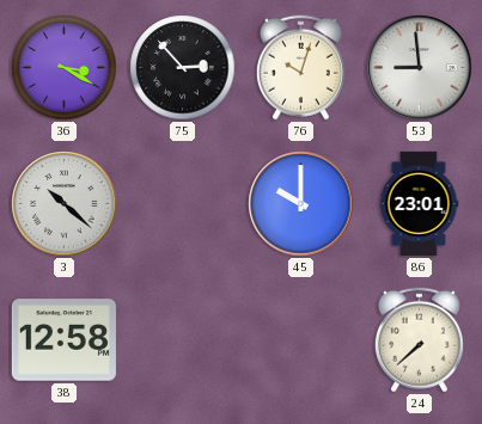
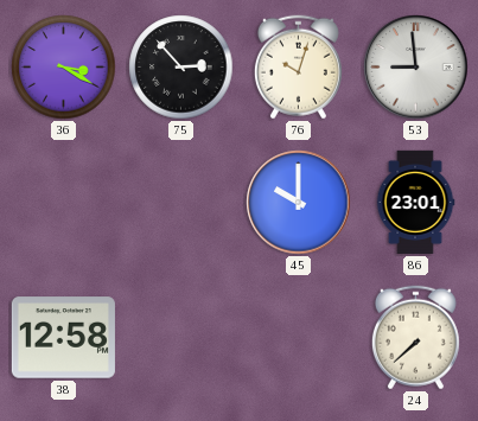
3: 10:22 -> none
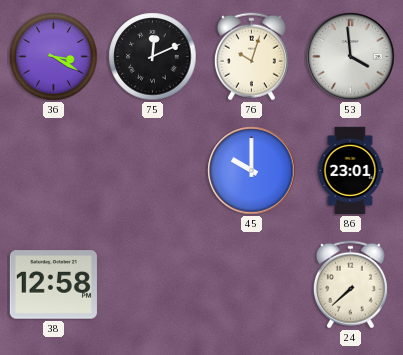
75: 2:53 -> 12:11
53: 8:59 -> 3:59
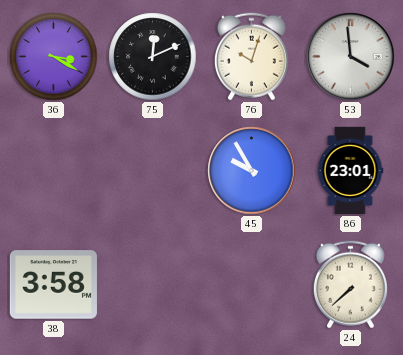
45: 10:00 -> 9:55
38: 12:58 -> 3:58
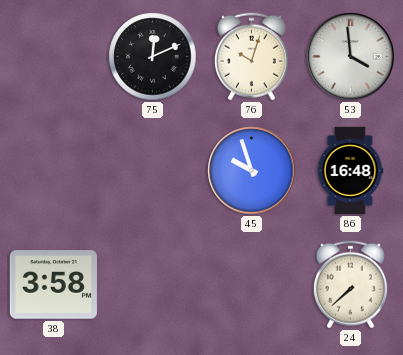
36: 3:20 -> none
45: 9:55 -> 9:57
86: 23:01 -> 16:48
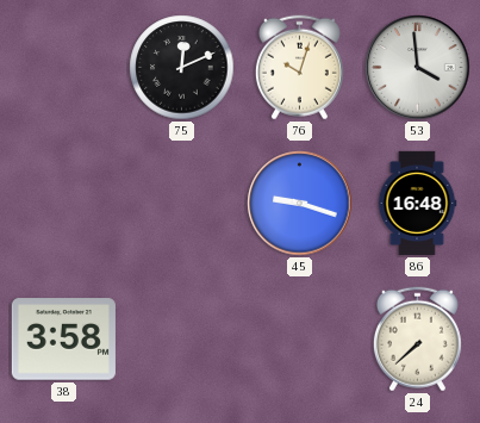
45: 9:57 -> 9:18
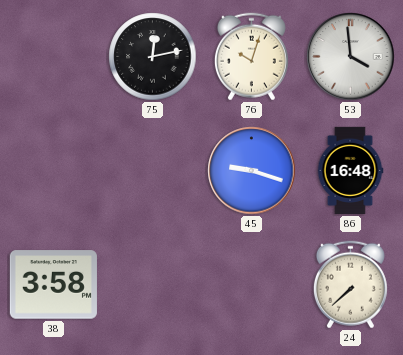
75: 12:11 -> 12:13
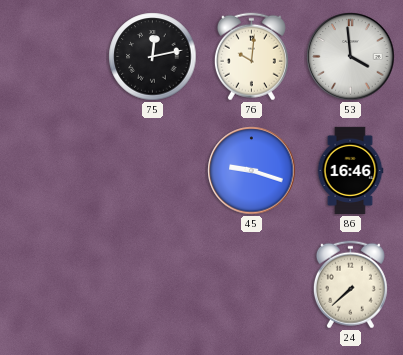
76: 10:03 -> 10:01
86: 16:48 -> 16:46
38: 3:58 -> none
